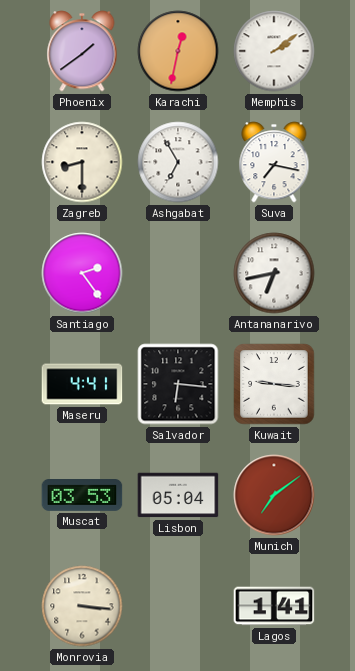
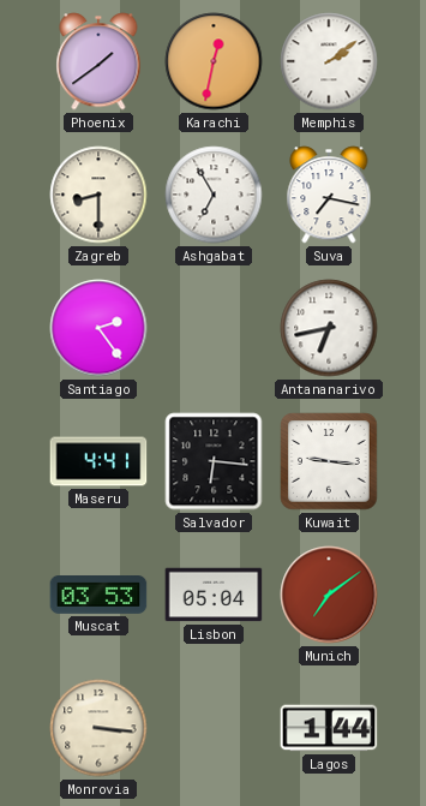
Lagos: 1:41 -> 1:44
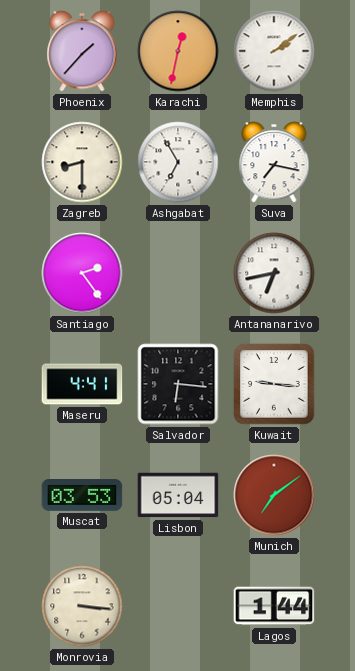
Phoenix: 1:39 -> 1:37
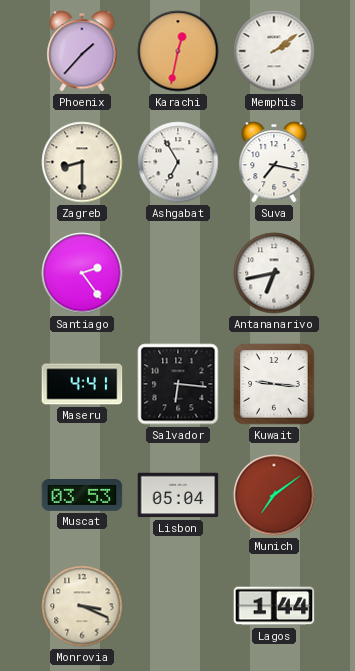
Monrovia: 3:16 -> 3:19
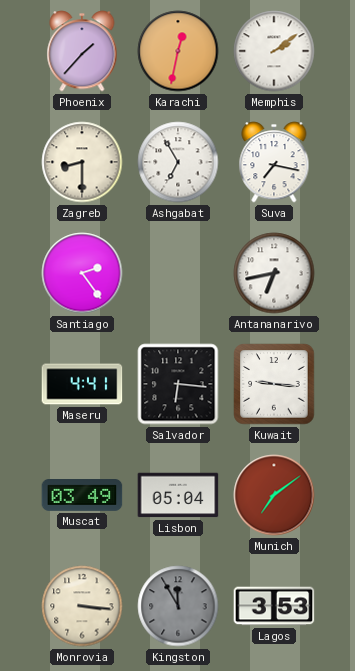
Muscat: 03:53 -> 03:49
Monrovia: 3:19 -> 3:16
Kingston: none -> 11:55
Lagos: 1:44 -> 3:53
